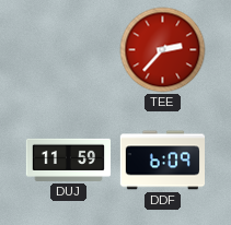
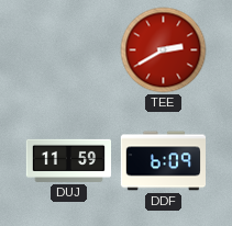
TEE: 2:37 -> 2:40
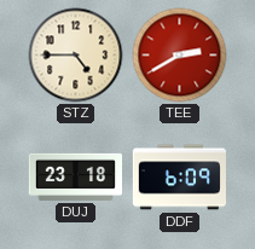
STZ: none -> 4:45
DUJ: 11:59 -> 23:18
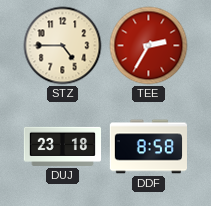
TEE: 2:40 -> 2:35
DDF: 6:09 -> 8:58
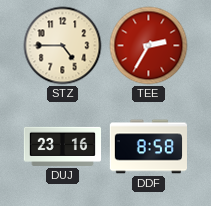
DUJ: 23:18 -> 23:16
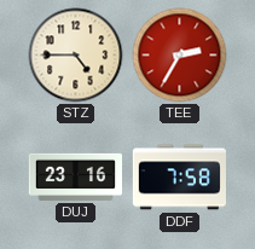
DDF: 8:58 -> 7:58
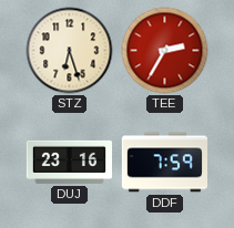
STZ: 4:45 -> 6:27
DDF: 7:58 -> 7:59
